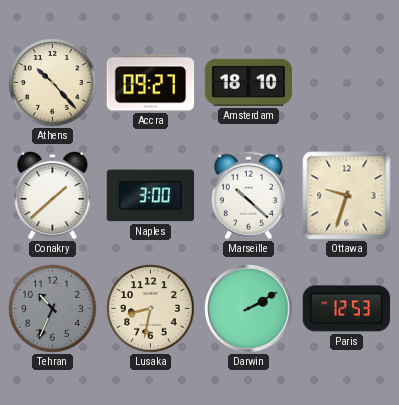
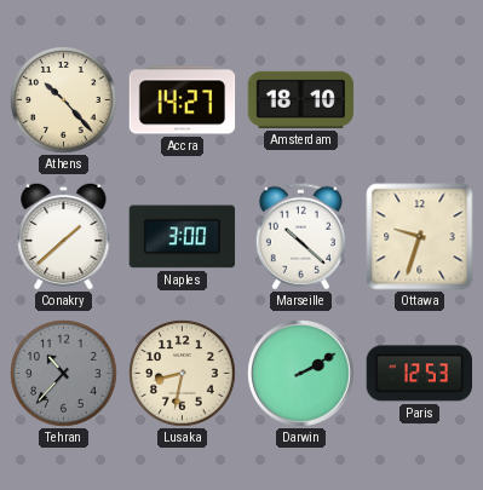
Accra: 09:27 -> 14:27
Tehran: 10:34 -> 10:37
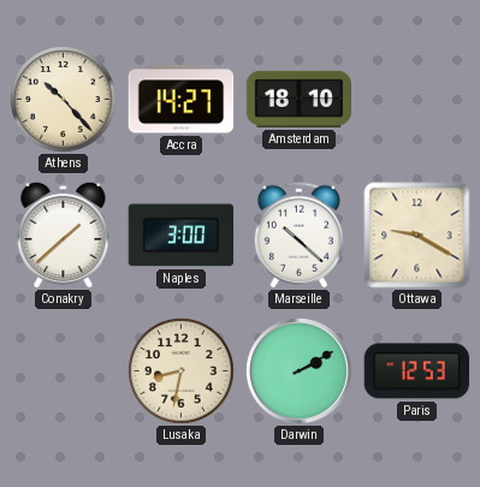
Ottawa: 9:33 -> 9:20
Tehran: 10:37 -> none
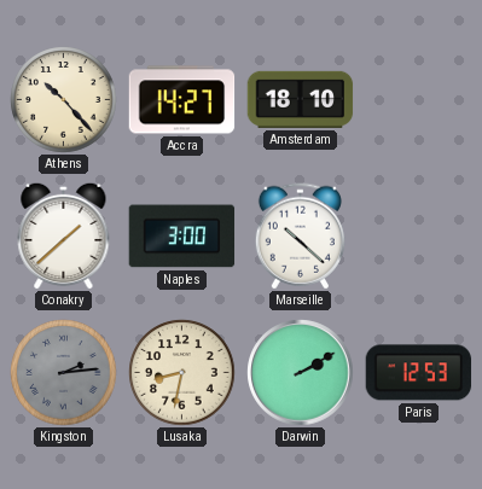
Ottawa: 9:20 -> none
Kingston: none -> 2:14
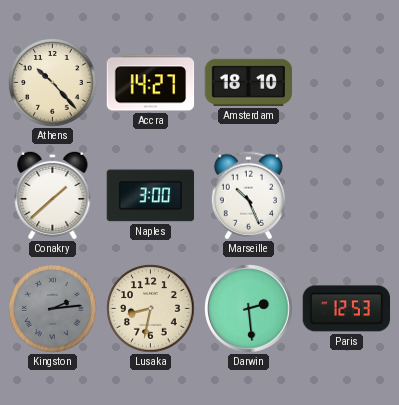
Marseille: 10:22 -> 10:26
Darwin: 2:10 -> 2:29
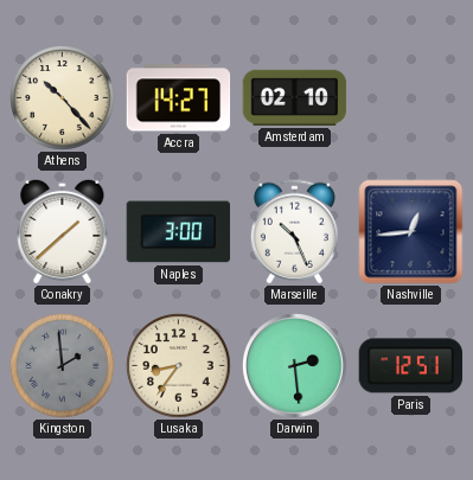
Amsterdam: 18:10 -> 02:10
Nashville: none -> 12:44
Kingston: 2:14 -> 1:59
Lusaka: 8:32 -> 8:36
Paris: 12:53 -> 12:51
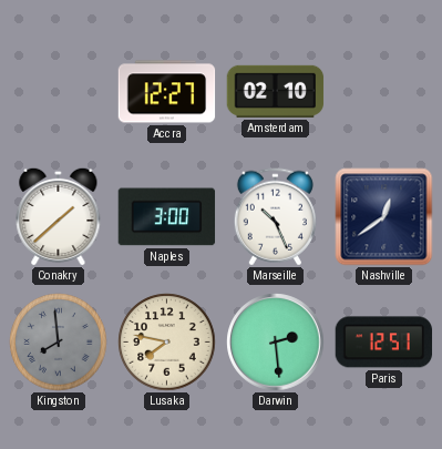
Athens: 10:23 -> none
Accra: 14:27 -> 12:27
Nashville: 12:44 -> 12:39
Kingston: 1:59 -> 7:59
Lusaka: 8:36 -> 7:47
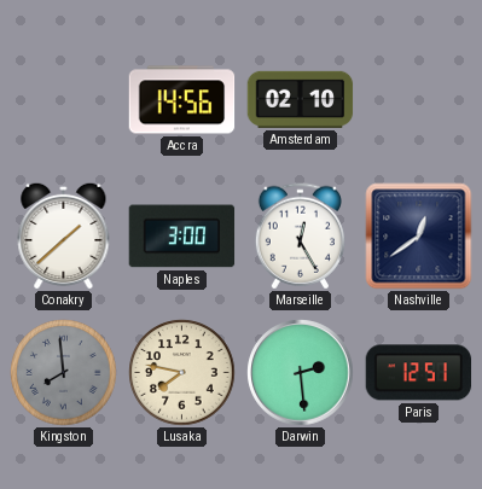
Accra: 12:27 -> 14:56
Marseille: 10:26 -> 12:25
